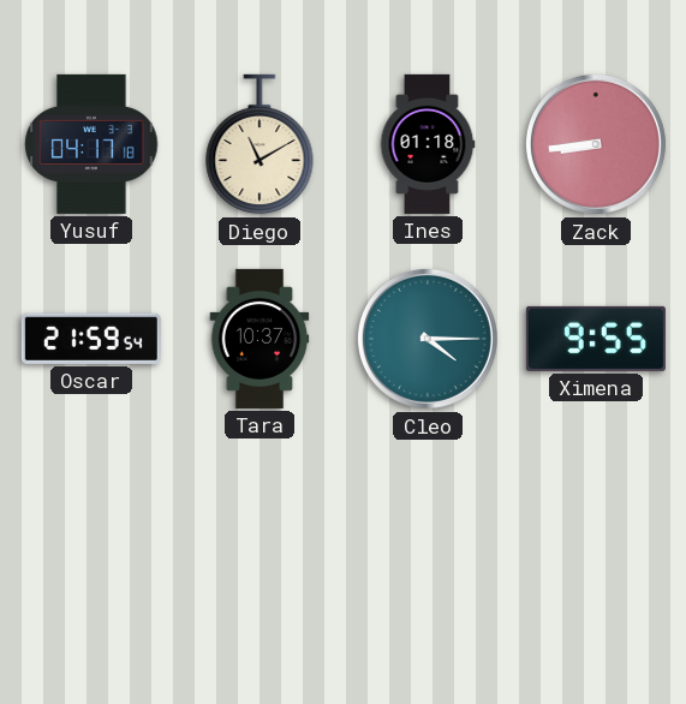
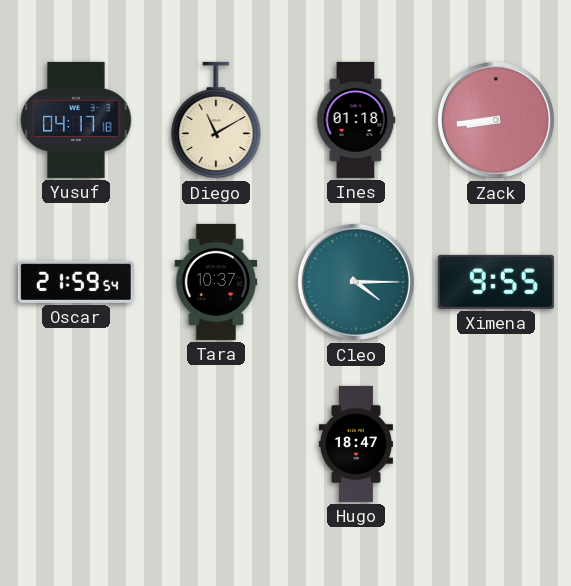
Hugo: none -> 18:47
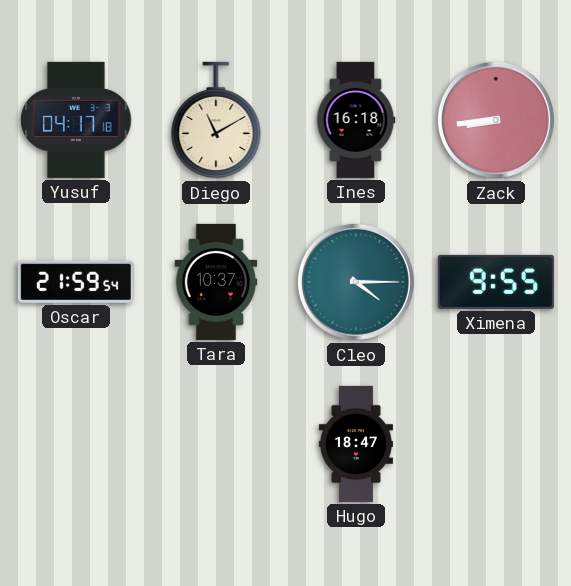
Ines: 01:18 -> 16:18
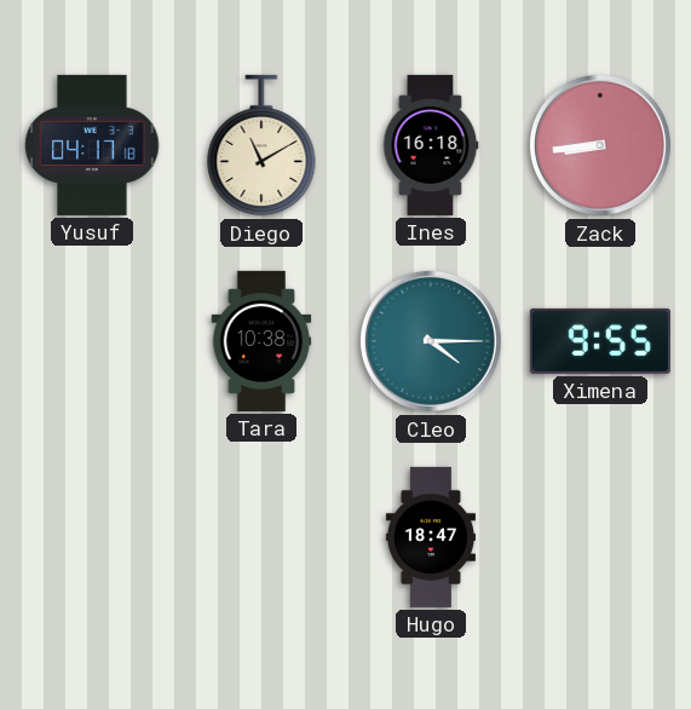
Oscar: 21:59 -> none
Tara: 10:37 -> 10:38
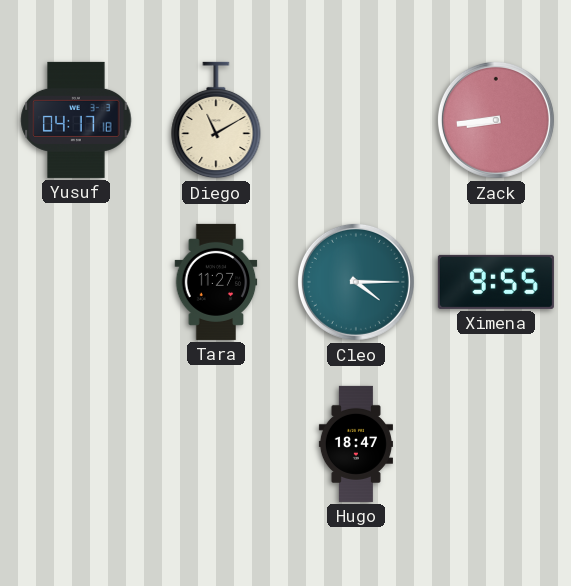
Ines: 16:18 -> none
Tara: 10:38 -> 11:27
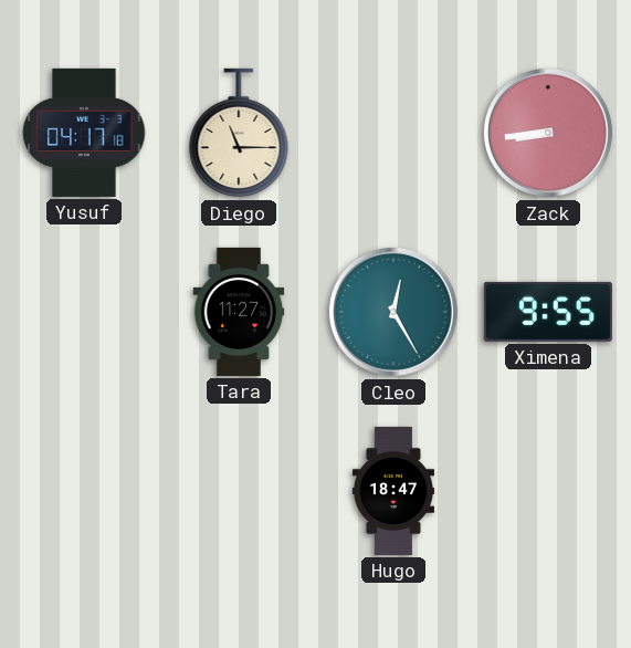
Diego: 11:10 -> 11:15
Cleo: 4:15 -> 12:25
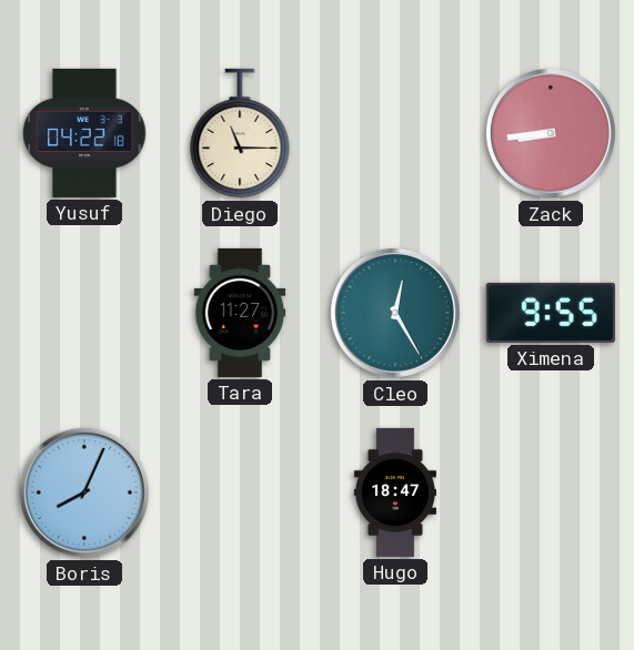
Yusuf: 04:17 -> 04:22
Boris: none -> 8:04
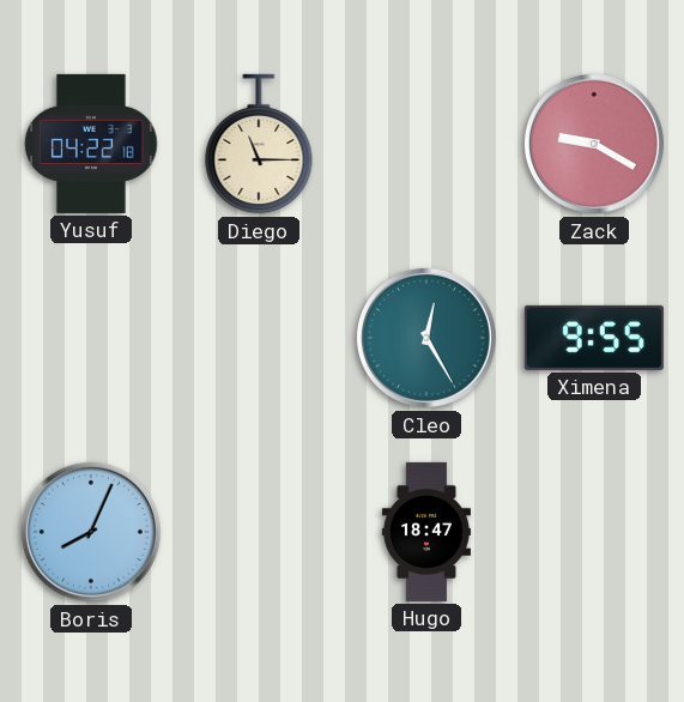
Zack: 8:44 -> 9:20
Tara: 11:27 -> none
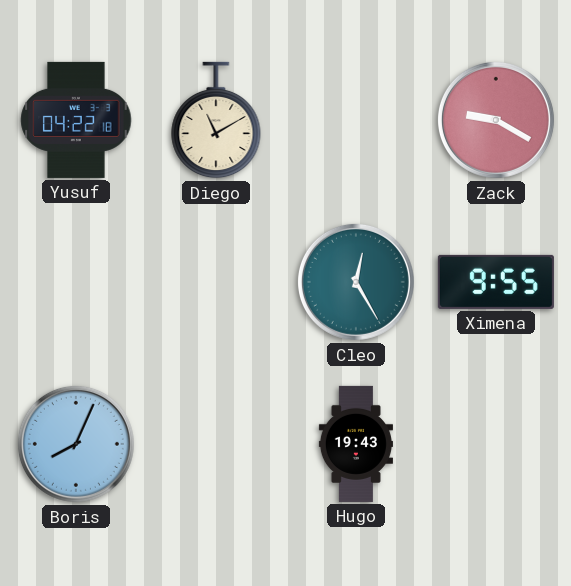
Diego: 11:15 -> 11:10
Hugo: 18:47 -> 19:43
